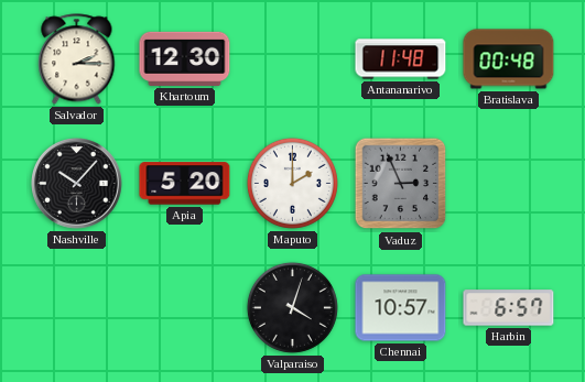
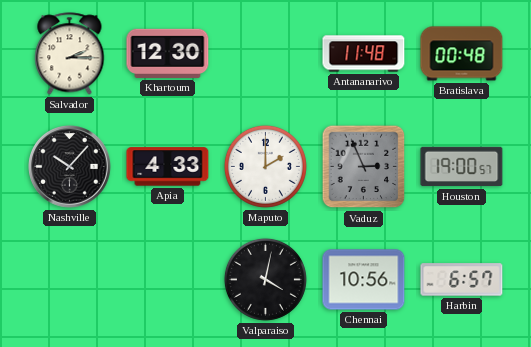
Apia: 5:20 -> 4:33
Houston: none -> 19:00
Valparaiso: 4:03 -> 4:02
Chennai: 10:57 -> 10:56
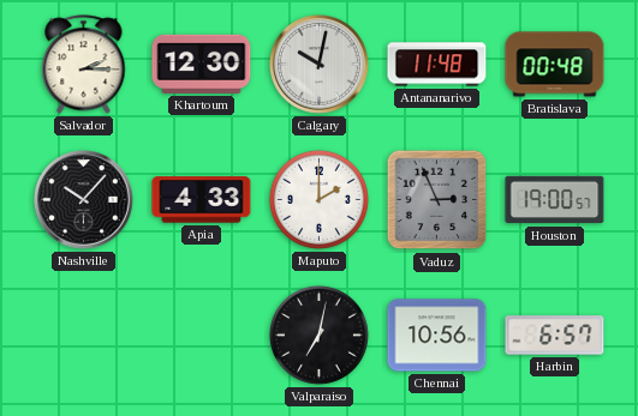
Calgary: none -> 10:02
Valparaiso: 4:02 -> 7:02
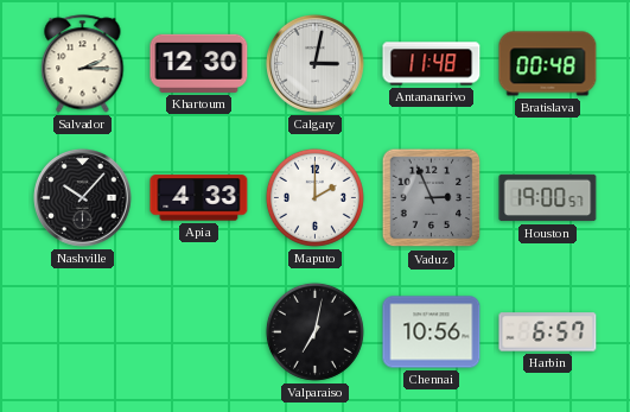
Calgary: 10:02 -> 3:02
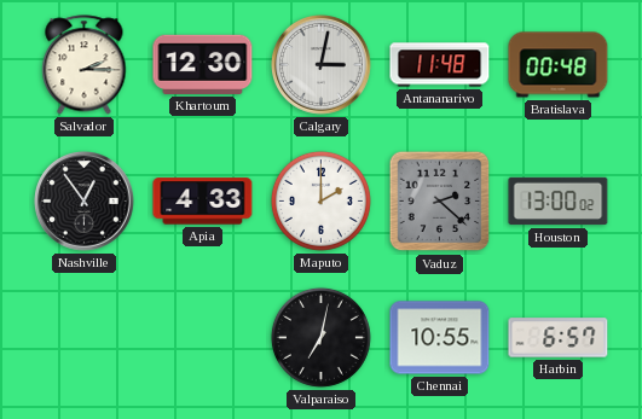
Nashville: 10:07 -> 12:54
Vaduz: 2:56 -> 2:22
Houston: 19:00 -> 13:00
Chennai: 10:56 -> 10:55
